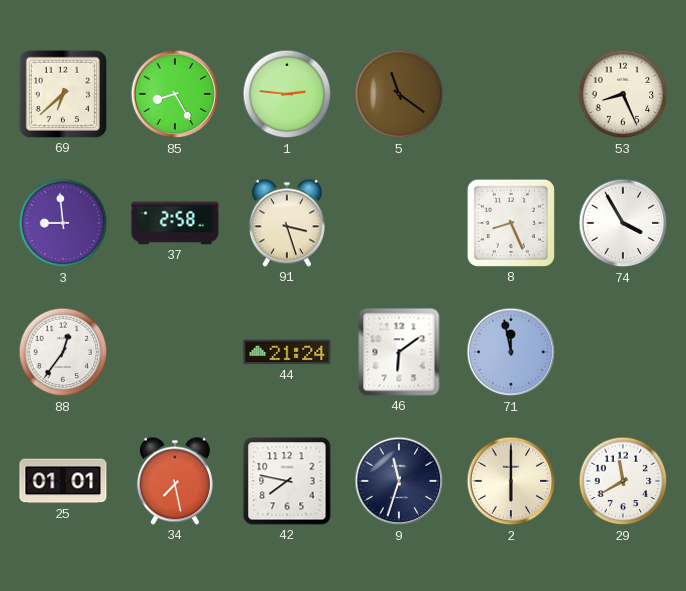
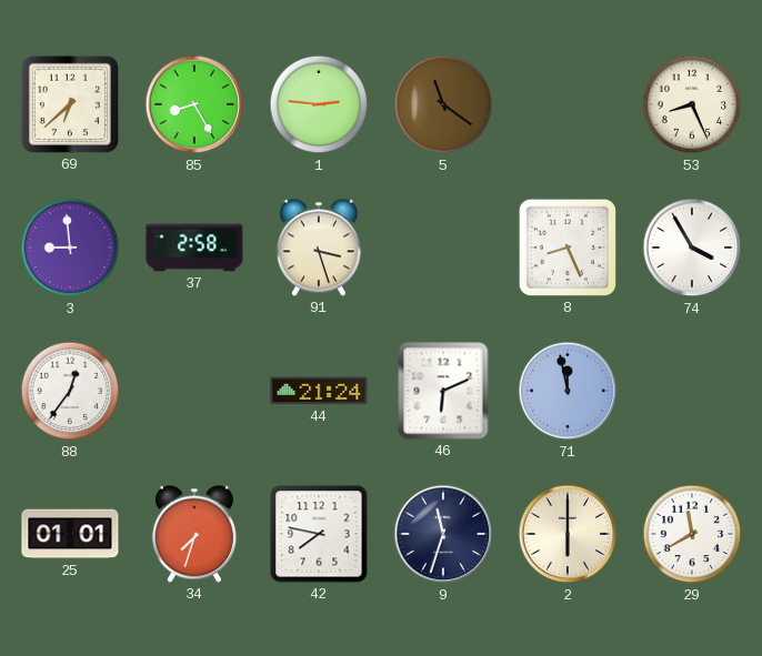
46: 6:09 -> 6:11
34: 7:28 -> 7:33
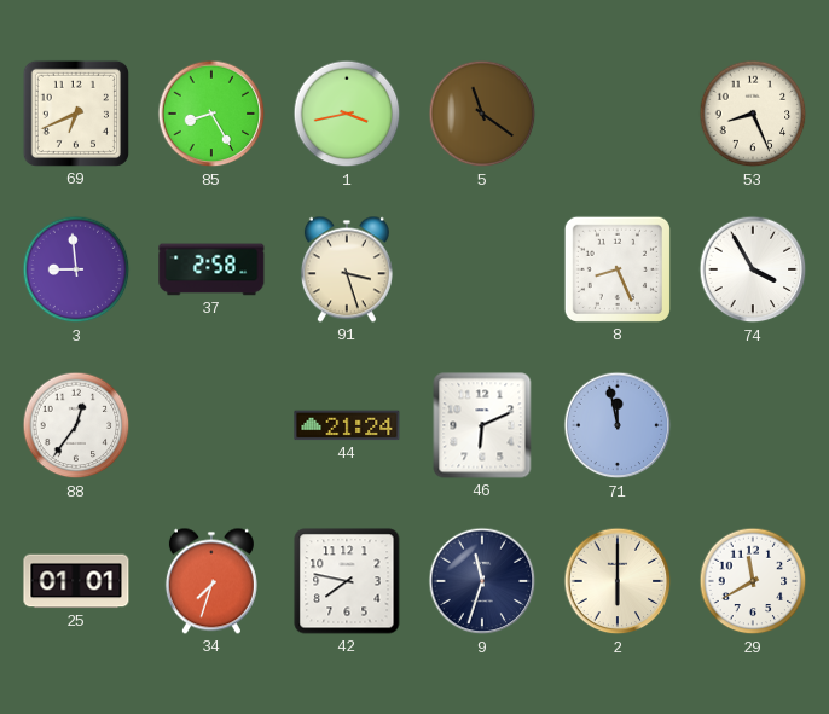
69: 6:38 -> 6:41
1: 2:46 -> 3:43
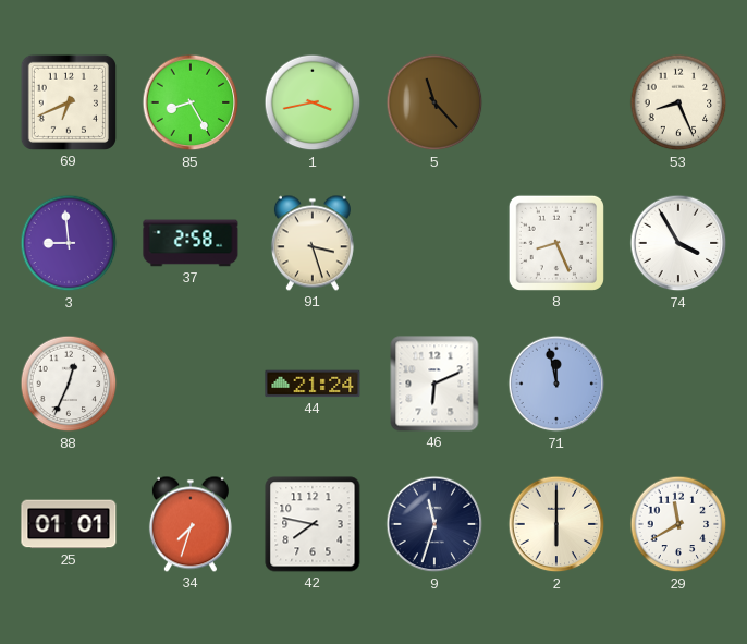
5: 11:21 -> 11:23
88: 12:36 -> 12:34
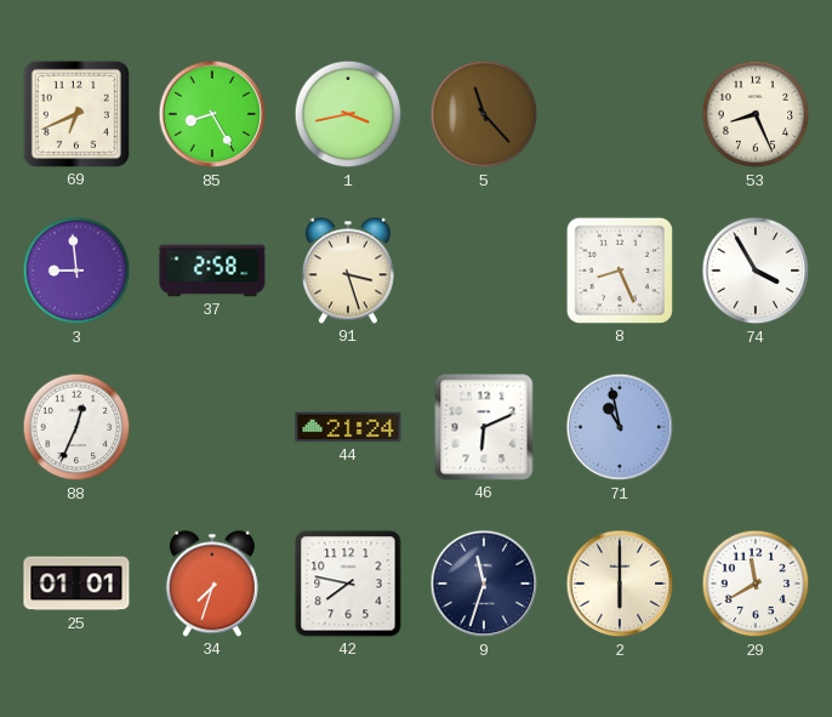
71: 11:58 -> 10:58
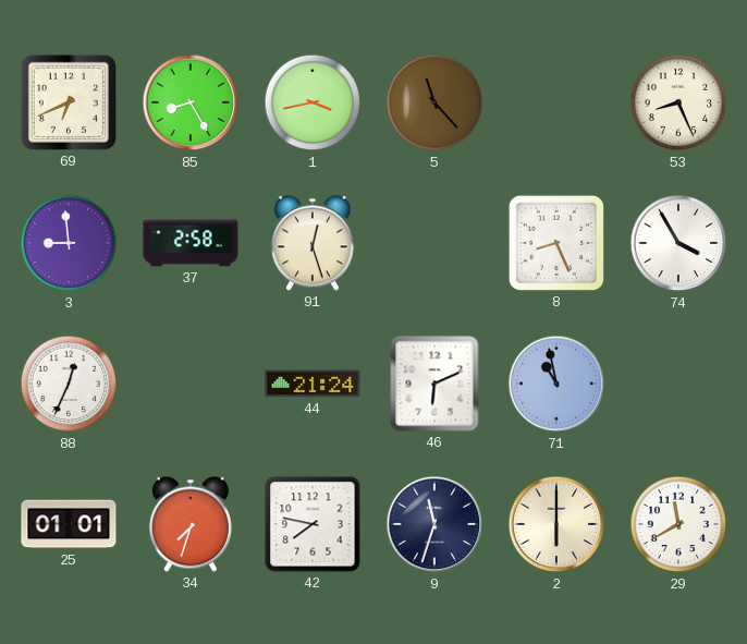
91: 3:27 -> 12:27
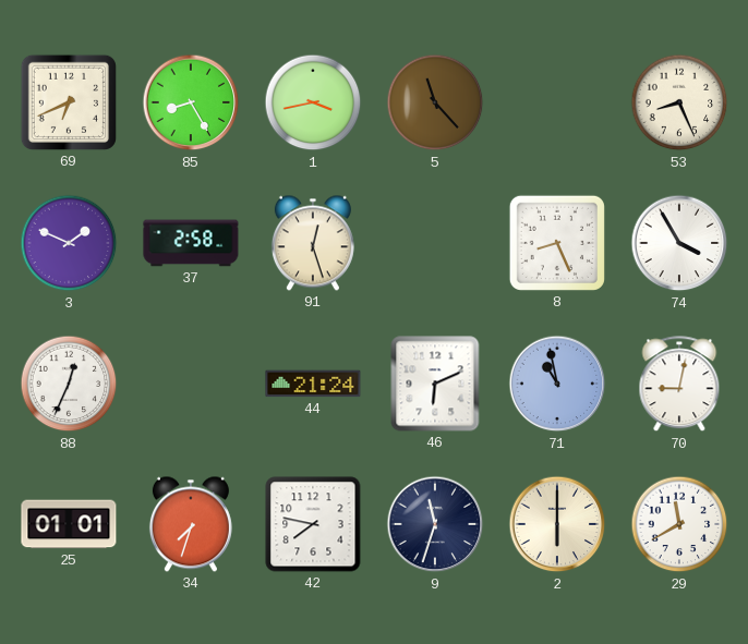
3: 8:59 -> 1:49
70: none -> 9:02
